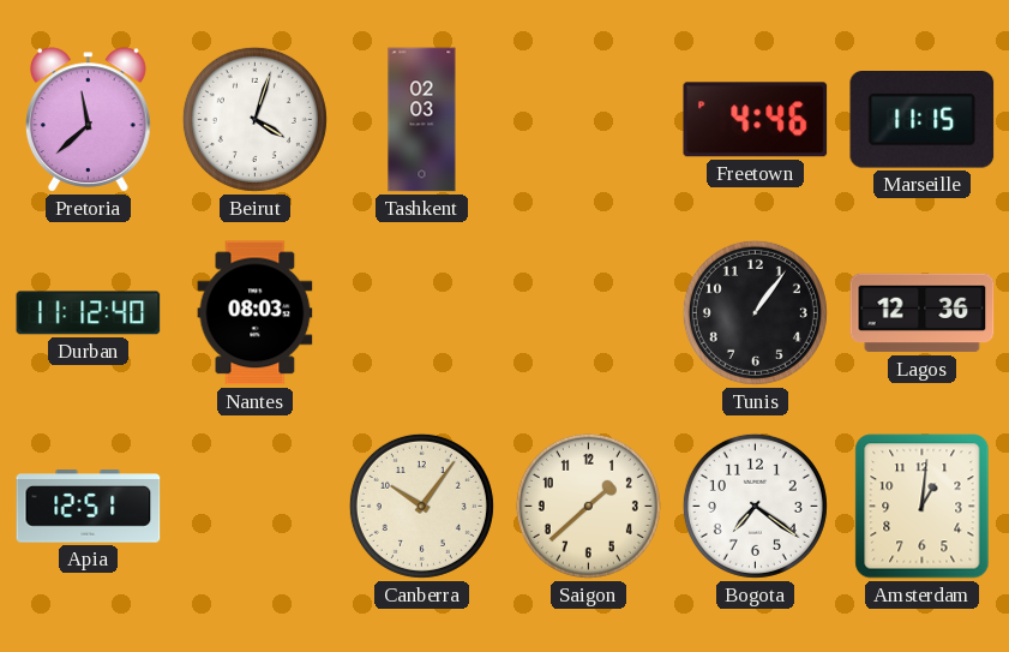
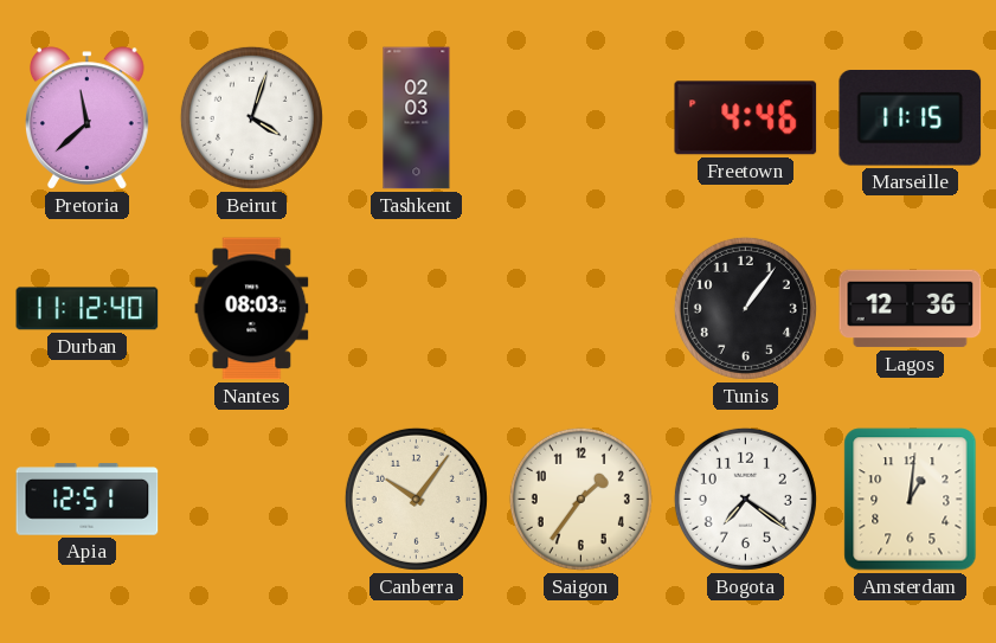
Saigon: 1:38 -> 1:36
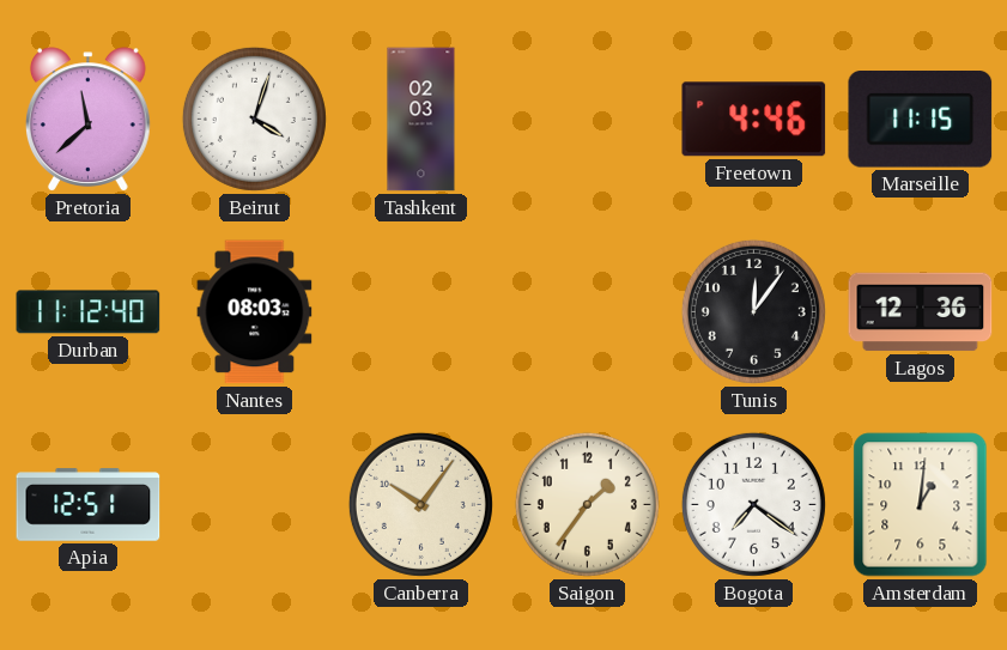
Tunis: 1:06 -> 12:06
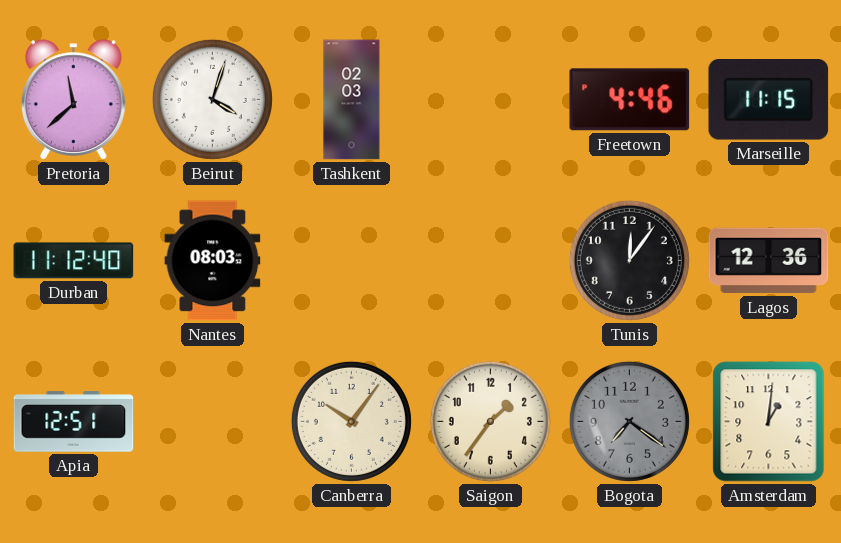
Bogota dial: white -> grey
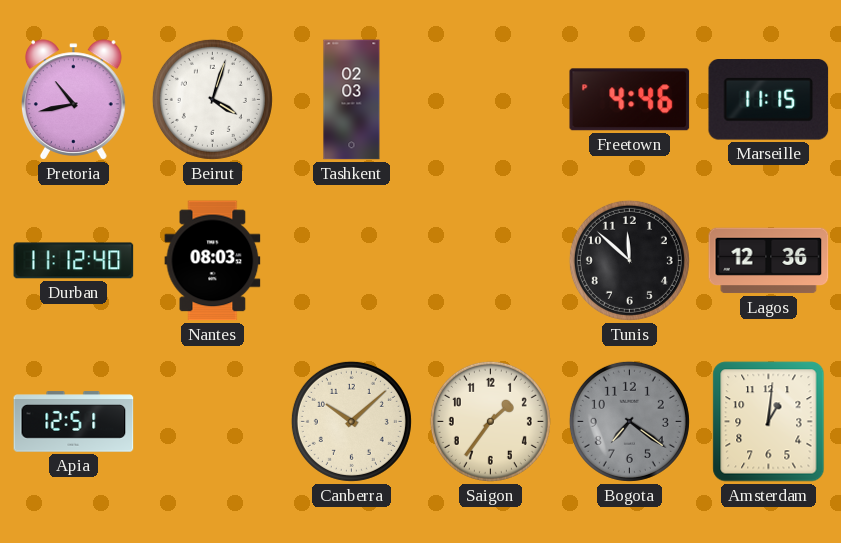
Pretoria: 11:38 -> 10:43
Tunis: 12:06 -> 11:52
Canberra: 10:06 -> 10:08
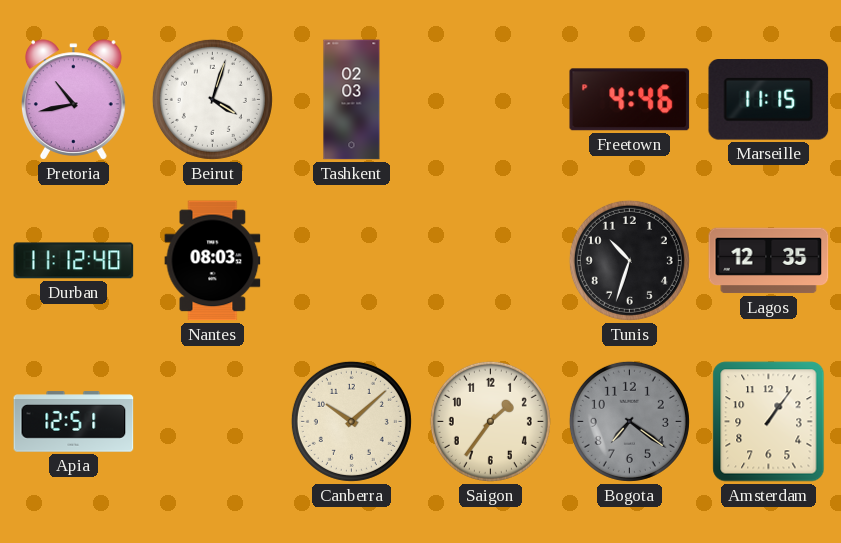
Tunis: 11:52 -> 10:33
Lagos: 12:36 -> 12:35
Amsterdam: 1:01 -> 1:06
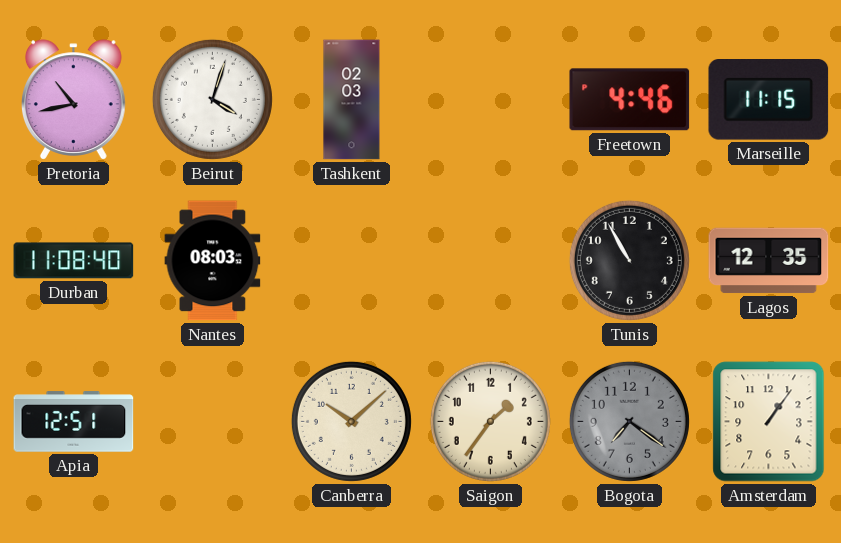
Durban: 11:12 -> 11:08
Tunis: 10:33 -> 10:55
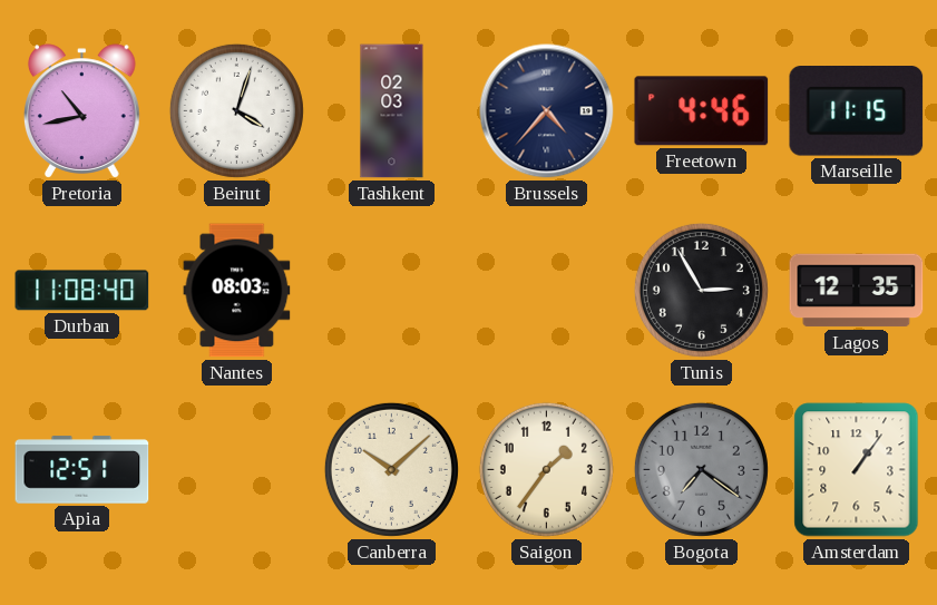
Brussels: none -> 4:37
Tunis: 10:55 -> 2:55
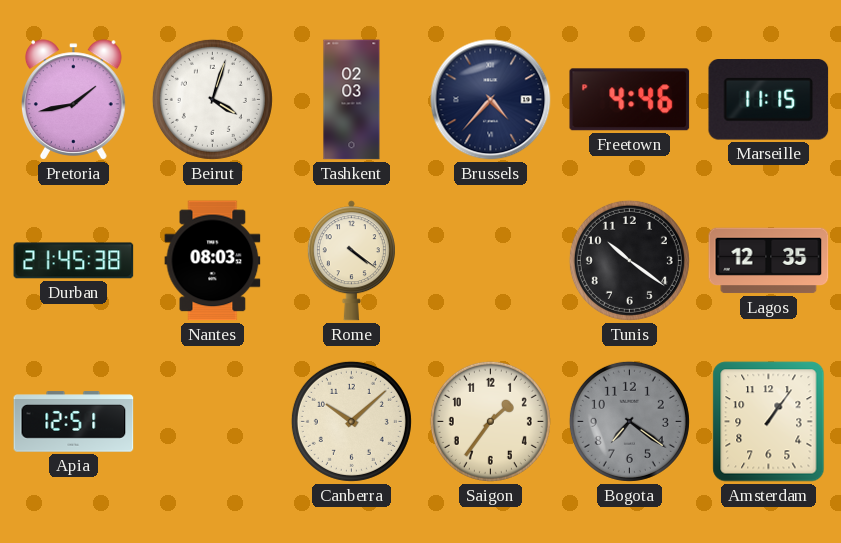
Pretoria: 10:43 -> 1:43
Durban: 11:08 -> 21:45
Rome: none -> 4:21
Tunis: 2:55 -> 10:21
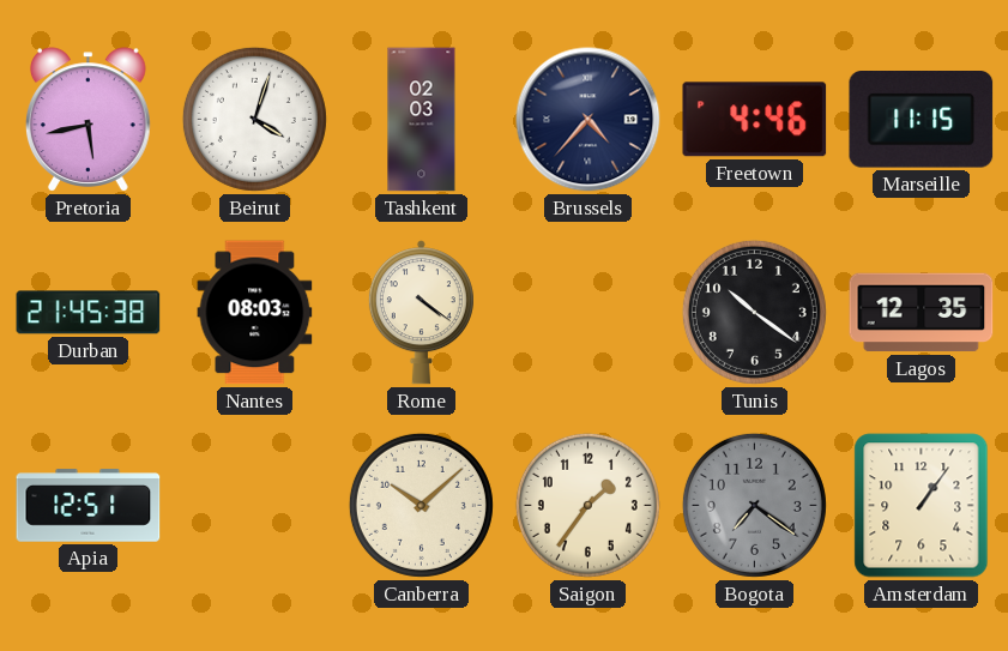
Pretoria: 1:43 -> 5:43
